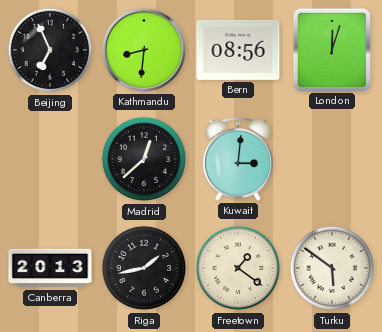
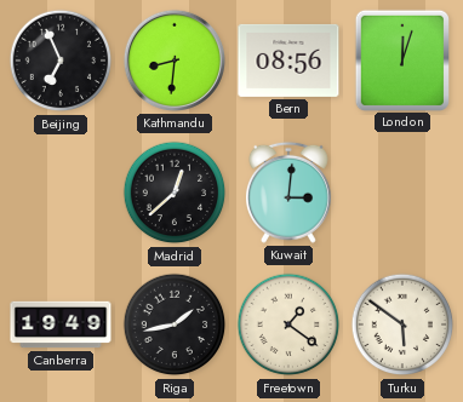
Canberra: 20:13 -> 19:49
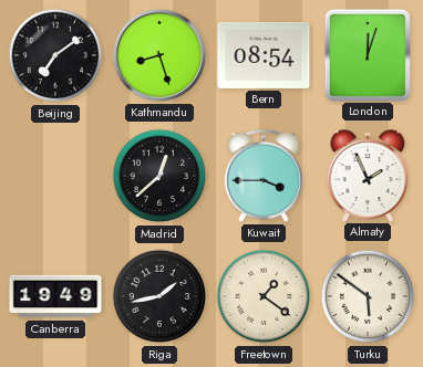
Beijing: 6:56 -> 7:09
Kathmandu: 8:31 -> 8:27
Bern: 08:56 -> 08:54
Kuwait: 3:01 -> 3:45
Almaty: none -> 1:56
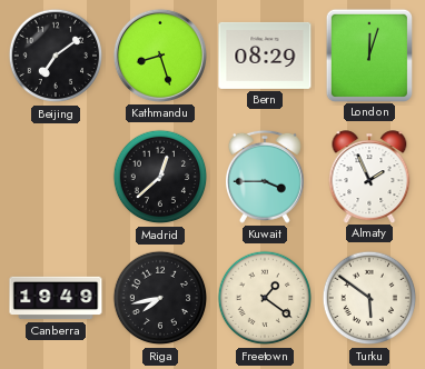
Bern: 08:54 -> 08:29
Riga: 1:43 -> 7:43
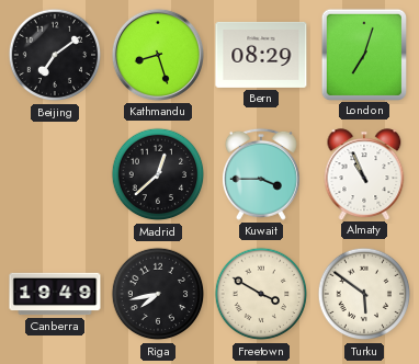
London: 12:03 -> 7:03
Almaty: 1:56 -> 10:56
Freetown: 1:21 -> 3:50
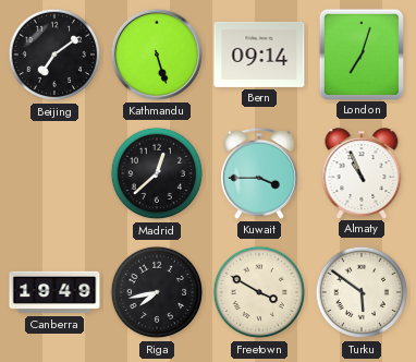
Kathmandu: 8:27 -> 5:27
Bern: 08:29 -> 09:14
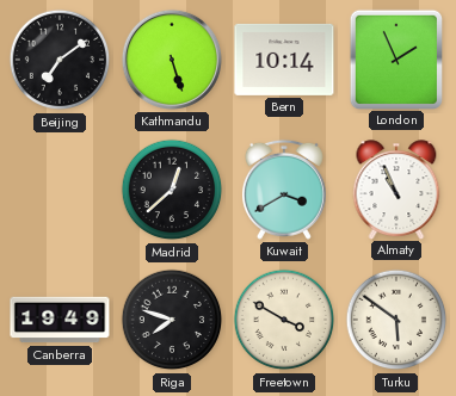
Bern: 09:14 -> 10:14
London: 7:03 -> 1:56
Kuwait: 3:45 -> 3:40
Riga: 7:43 -> 7:48
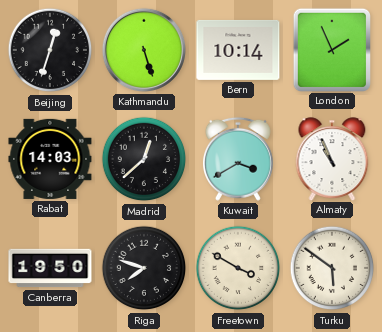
Beijing: 7:09 -> 12:33
Rabat: none -> 14:03
Canberra: 19:49 -> 19:50
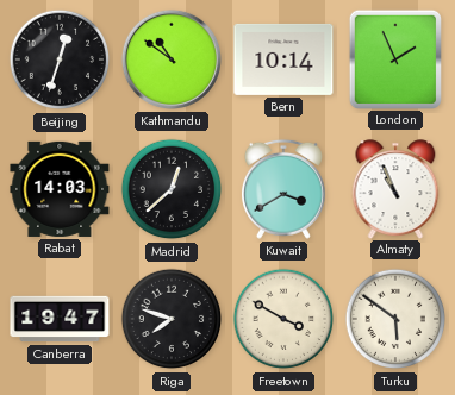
Kathmandu: 5:27 -> 10:51
Canberra: 19:50 -> 19:47
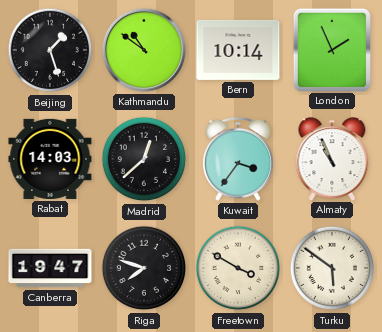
Beijing: 12:33 -> 1:27
Kuwait: 3:40 -> 3:36
